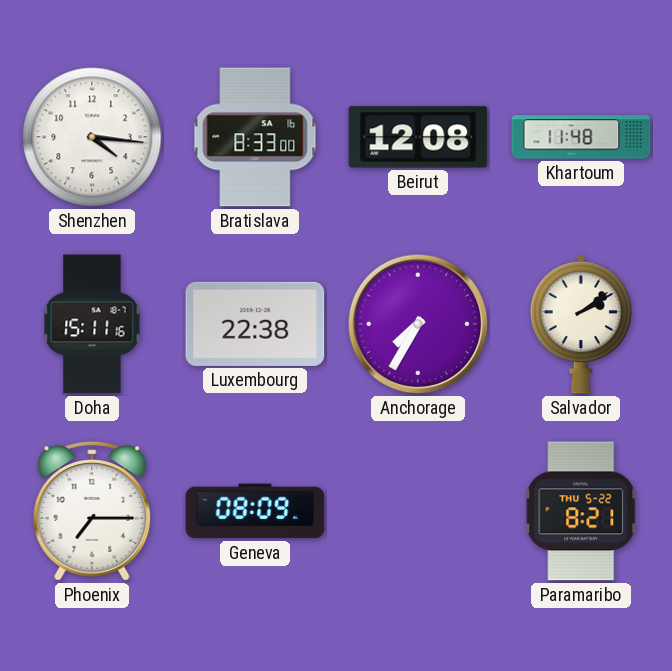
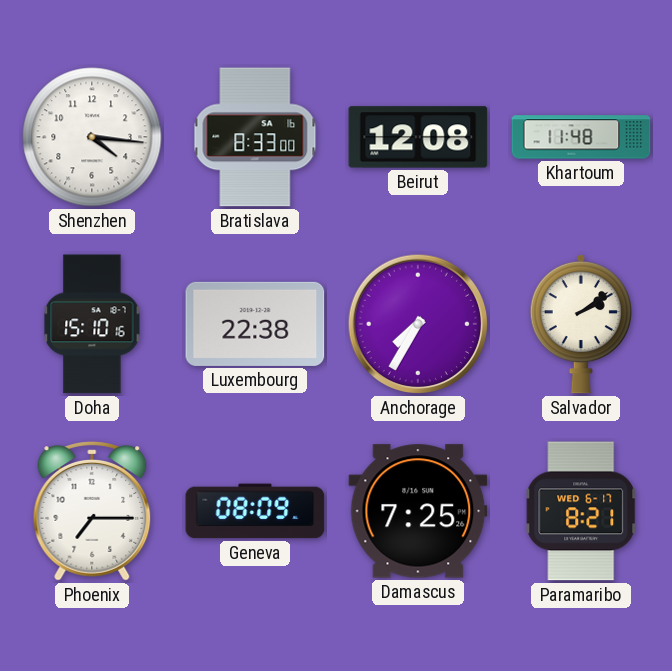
Doha: 15:11 -> 15:10
Damascus: none -> 7:25
Paramaribo date: THU 5-22 -> WED 6-17
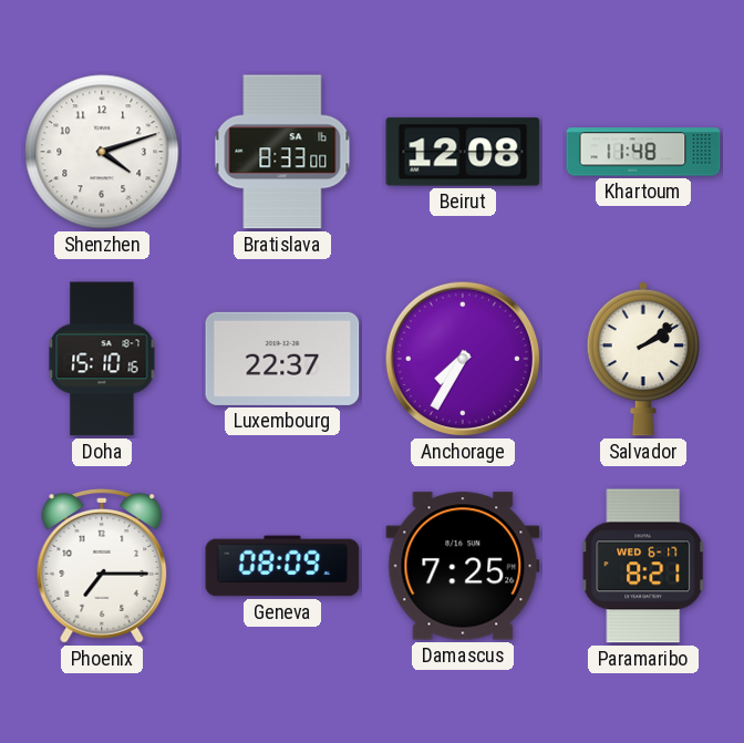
Shenzhen: 4:16 -> 4:12
Luxembourg: 22:38 -> 22:37
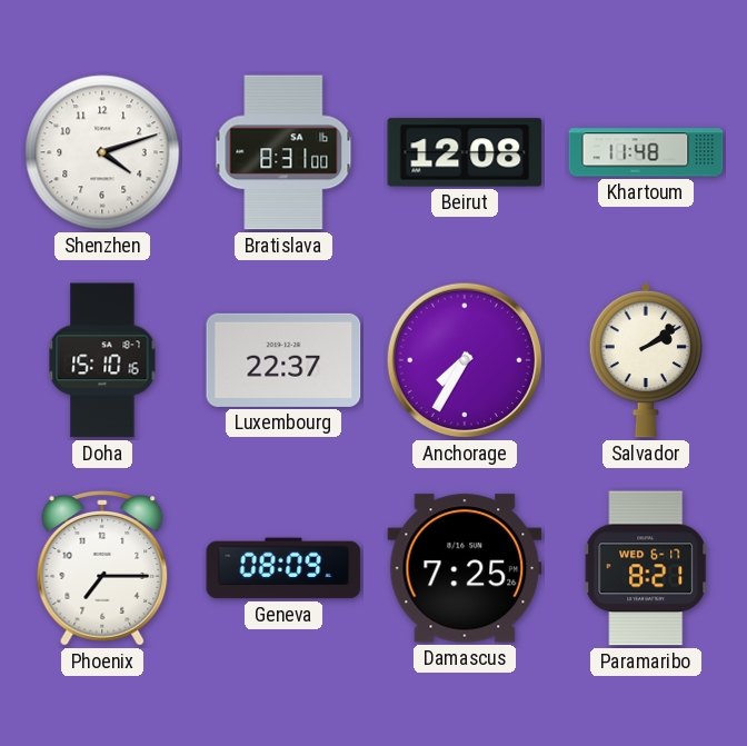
Bratislava: 8:33 -> 8:31
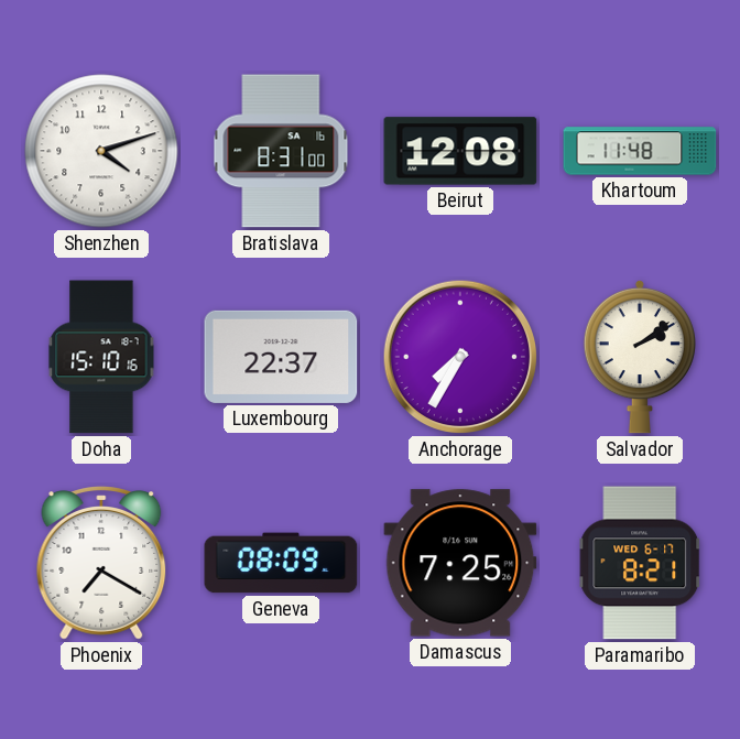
Phoenix: 7:15 -> 7:20
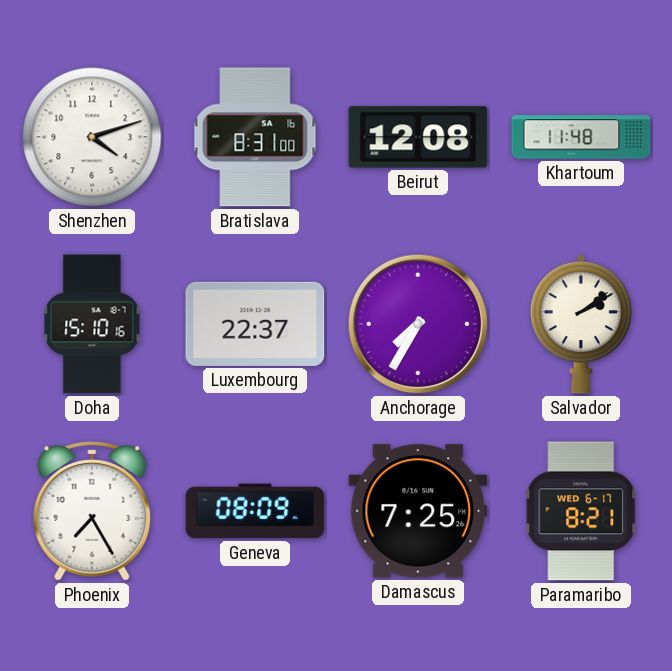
Phoenix: 7:20 -> 7:25
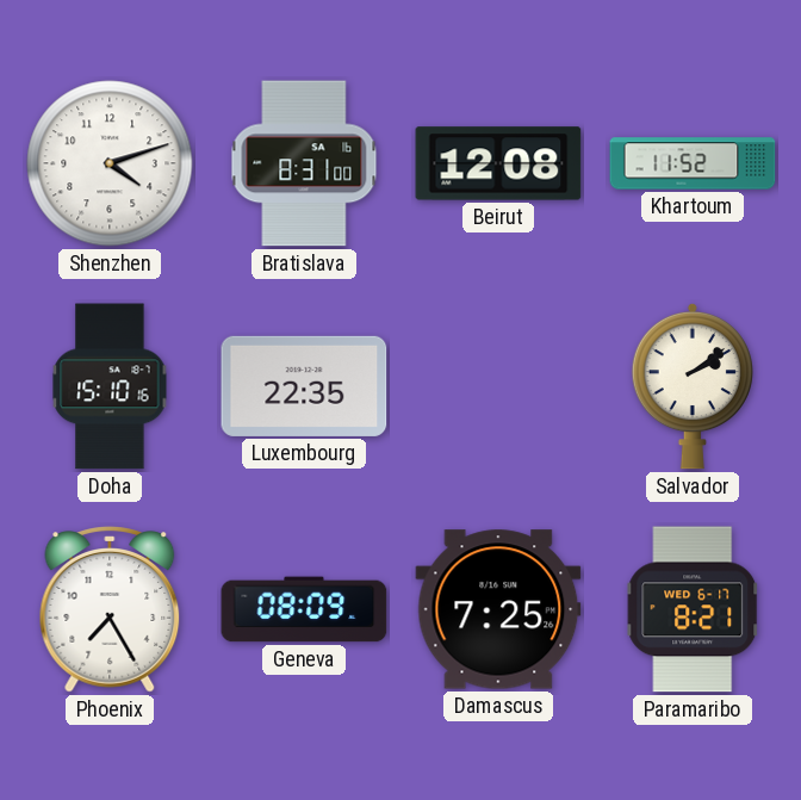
Khartoum: 11:48 -> 11:52
Luxembourg: 22:37 -> 22:35
Anchorage: 7:35 -> none
